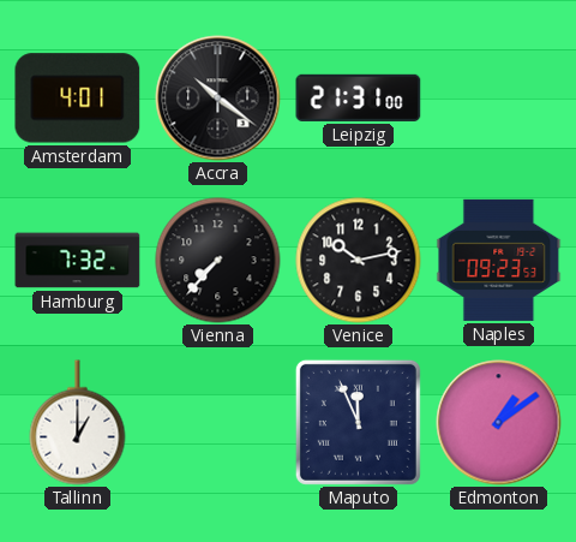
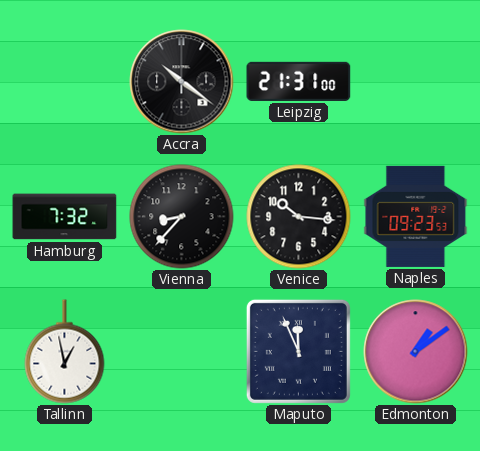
Amsterdam: 4:01 -> none
Vienna: 7:37 -> 8:37
Venice: 10:13 -> 10:16
Tallinn: 1:00 -> 12:58
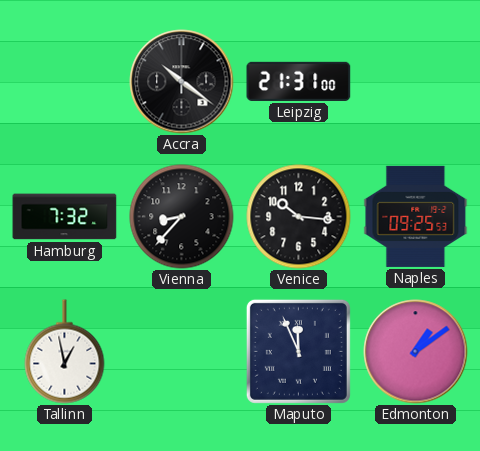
Naples: 09:23 -> 09:25
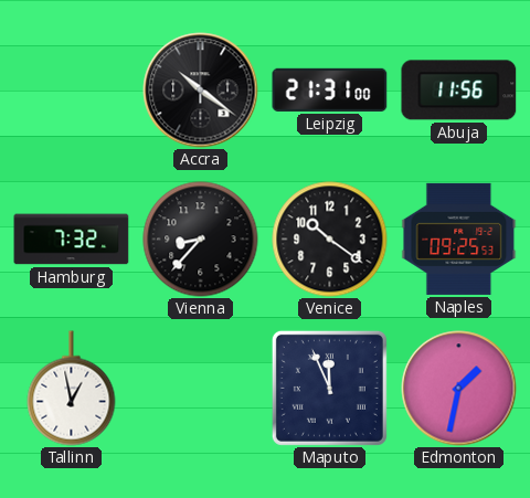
Abuja: none -> 11:56
Venice: 10:16 -> 10:21
Edmonton: 1:09 -> 1:32
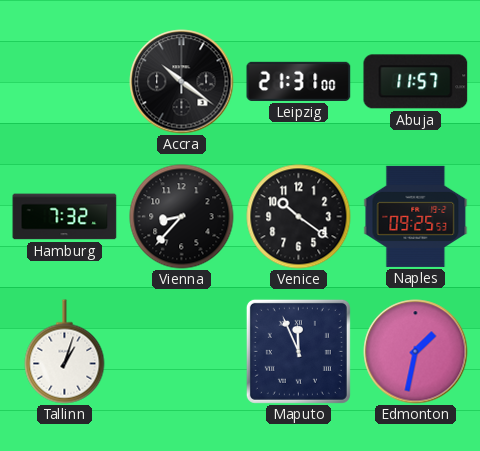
Abuja: 11:56 -> 11:57
Tallinn: 12:58 -> 1:03
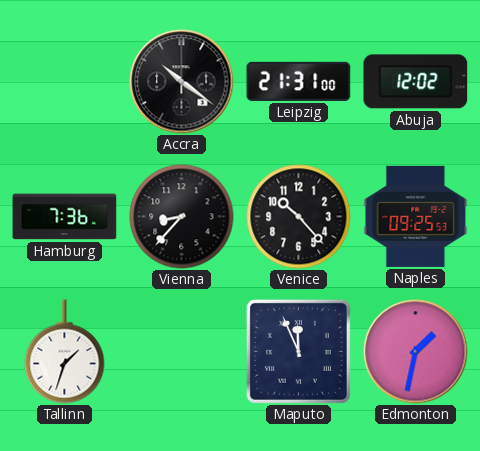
Abuja: 11:57 -> 12:02
Hamburg: 7:32 -> 7:36
Venice: 10:21 -> 10:23
Tallinn: 1:03 -> 1:33
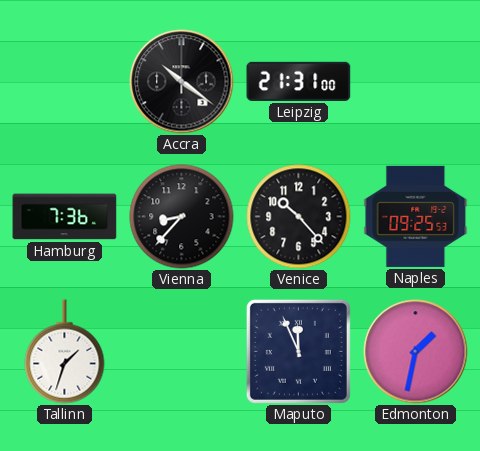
Abuja: 12:02 -> none
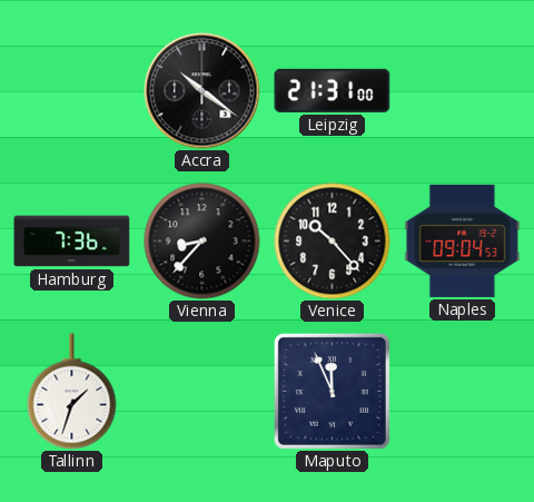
Naples: 09:25 -> 09:04
Edmonton: 1:32 -> none
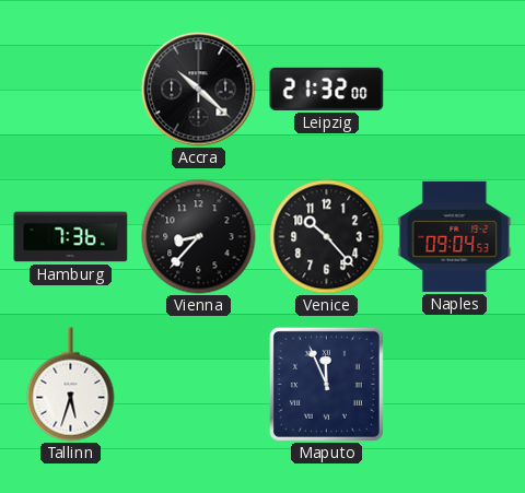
Accra: 10:21 -> 10:22
Leipzig: 21:31 -> 21:32
Tallinn: 1:33 -> 5:33
